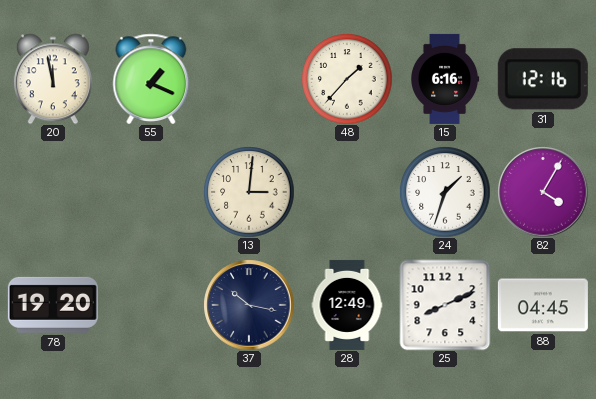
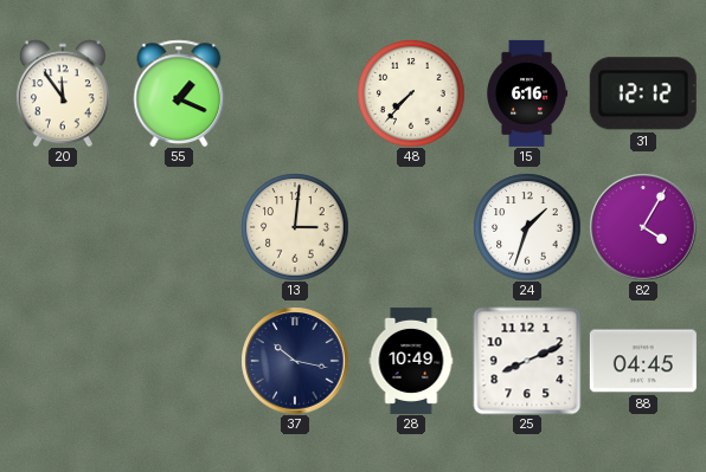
20: 11:58 -> 11:54
48: 1:37 -> 7:37
31: 12:16 -> 12:12
78: 19:20 -> none
28: 12:49 -> 10:49
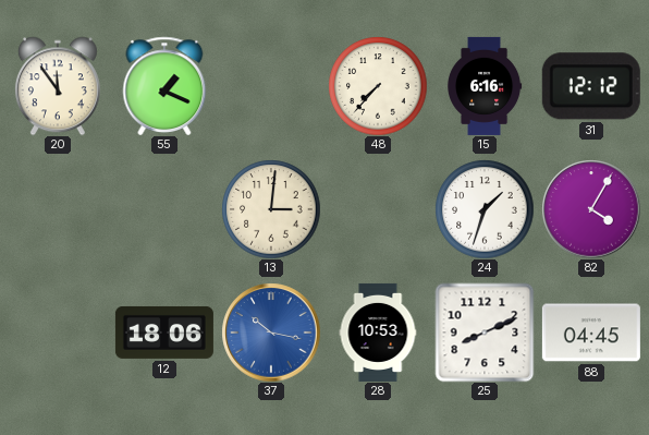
12: none -> 18:06
37 dial: navy -> blue
28: 10:49 -> 10:53
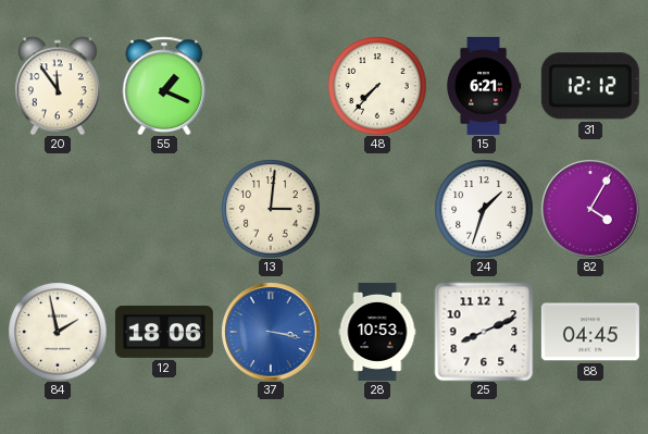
15: 6:16 -> 6:21
84: none -> 1:58
37: 10:17 -> 3:17
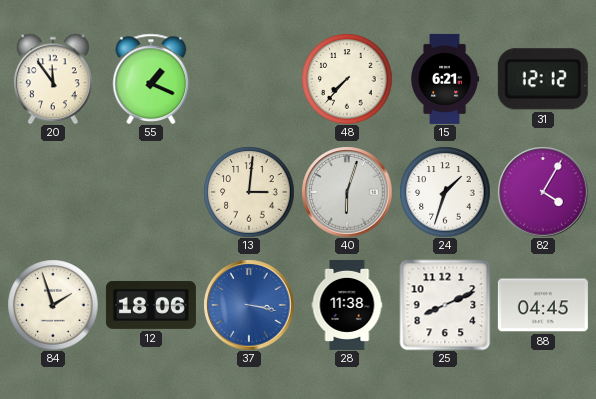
40: none -> 6:03
84: 1:58 -> 1:57
28: 10:53 -> 11:38
